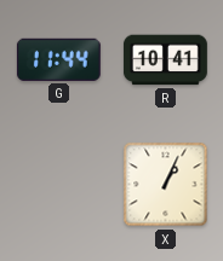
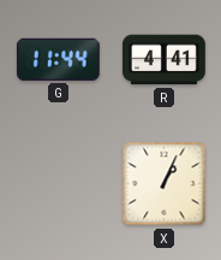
R: 10:41 -> 4:41
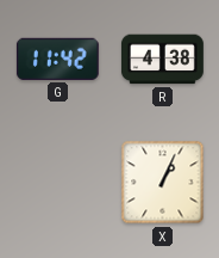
G: 11:44 -> 11:42
R: 4:41 -> 4:38
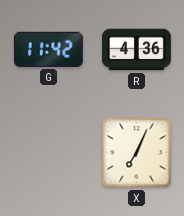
R: 4:38 -> 4:36
X: 1:04 -> 7:04
